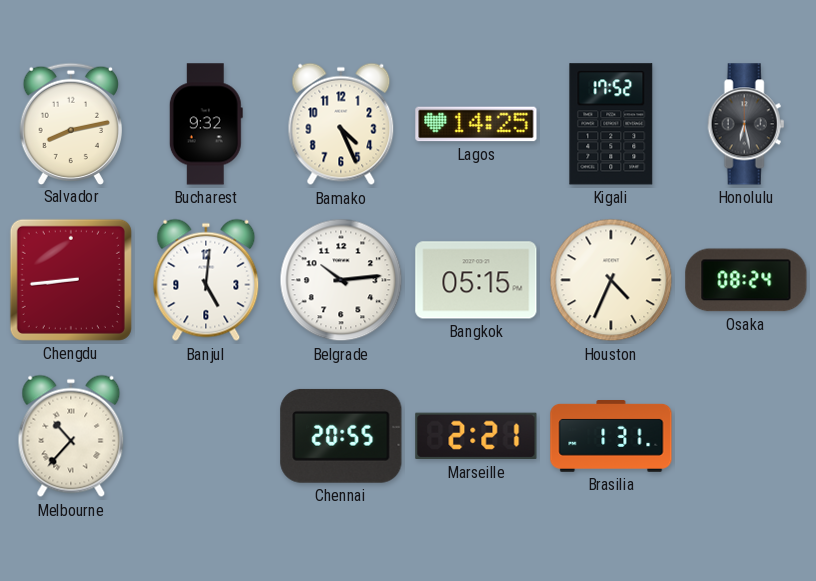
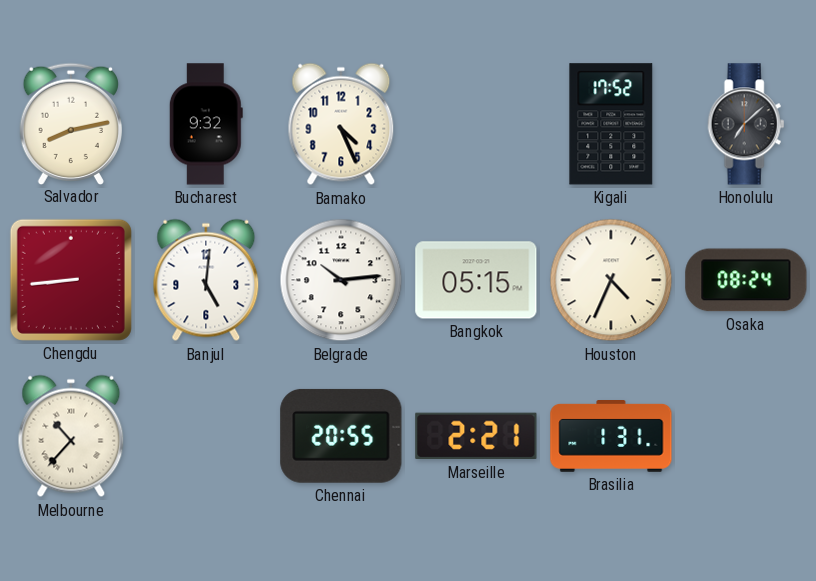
Lagos: 14:25 -> none
Honolulu: 6:28 -> 7:08
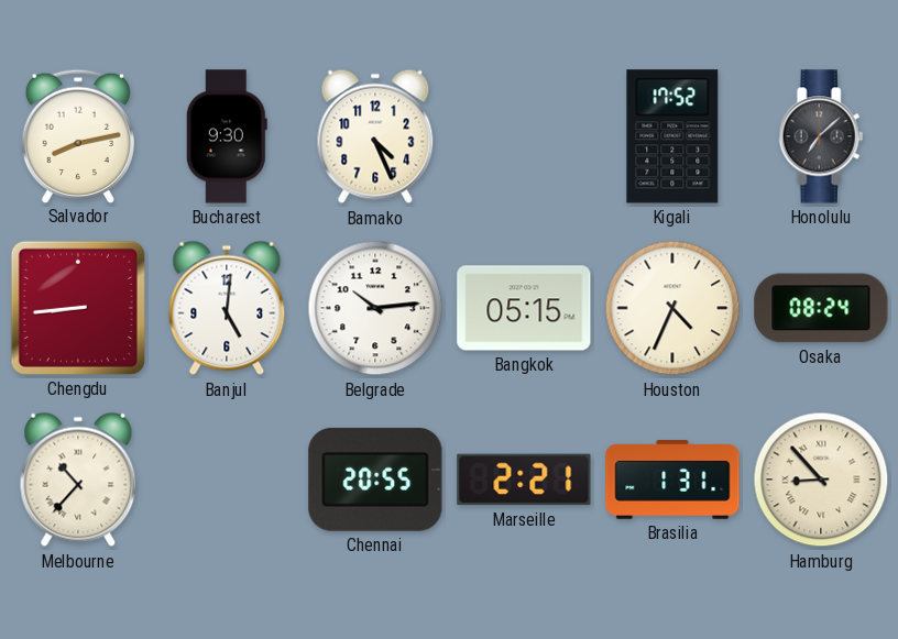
Bucharest: 9:32 -> 9:30
Hamburg: none -> 8:53
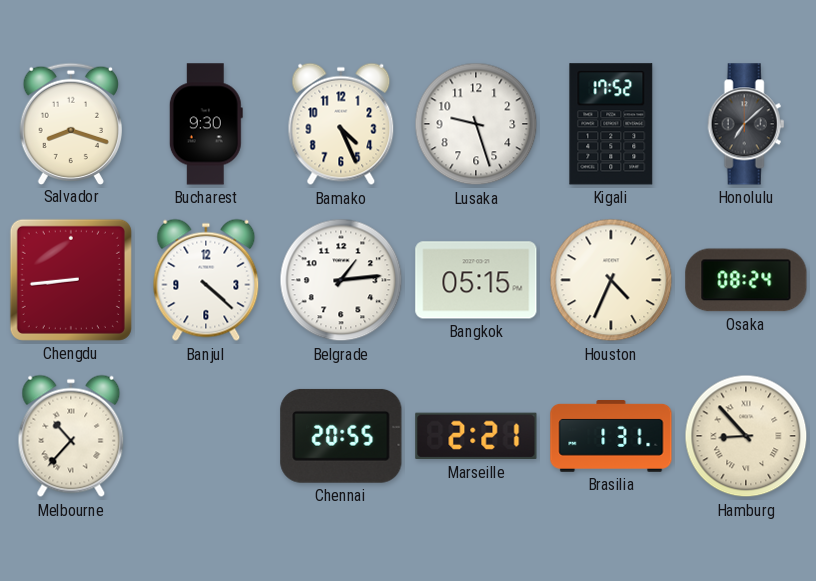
Salvador: 8:13 -> 8:18
Lusaka: none -> 9:27
Banjul: 5:01 -> 4:22
Belgrade: 10:14 -> 1:14
